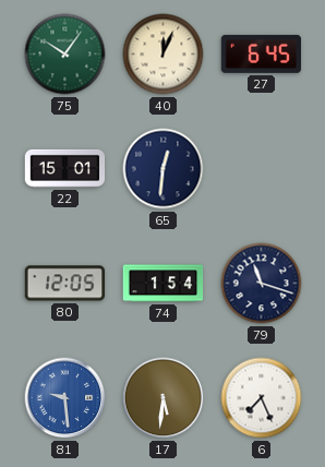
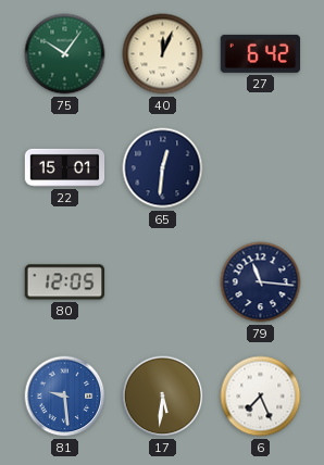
27: 6:45 -> 6:42
74: 1:54 -> none
79: 11:18 -> 11:16
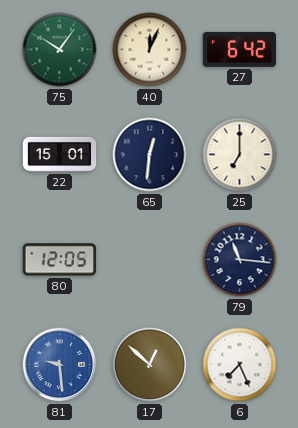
25: none -> 7:00
17: 5:31 -> 12:52
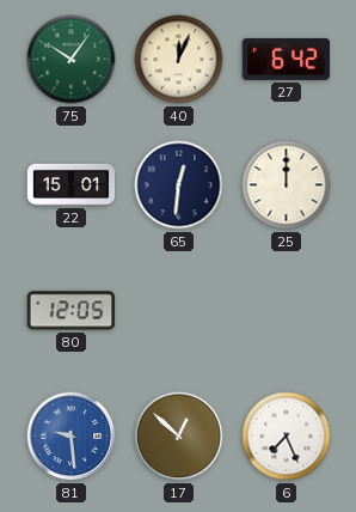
25: 7:00 -> 12:00
79: 11:16 -> none
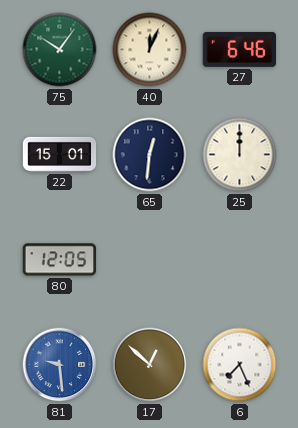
27: 6:42 -> 6:46
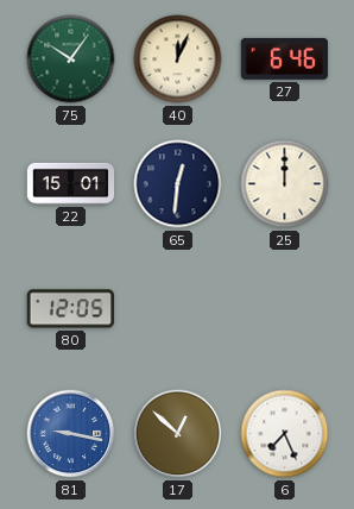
81: 9:29 -> 9:17
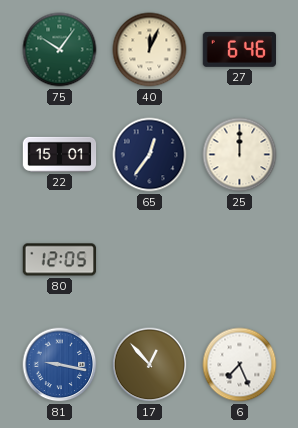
65: 12:31 -> 12:36
17: 12:52 -> 12:53
